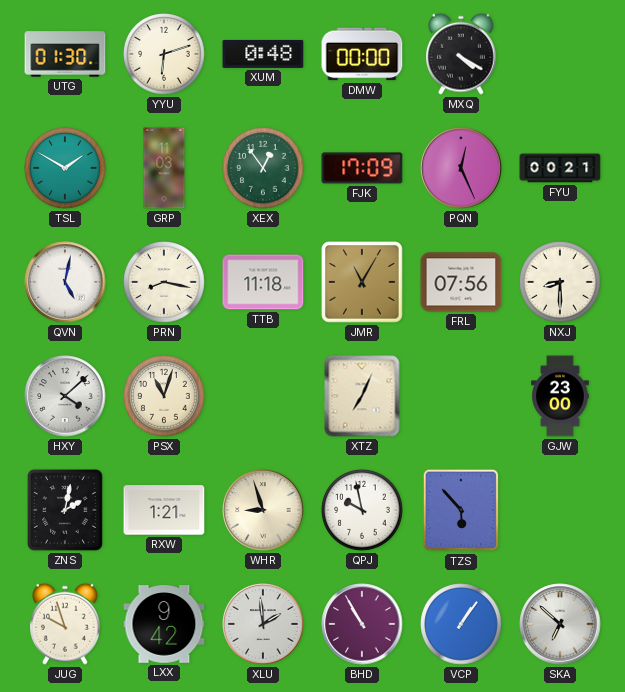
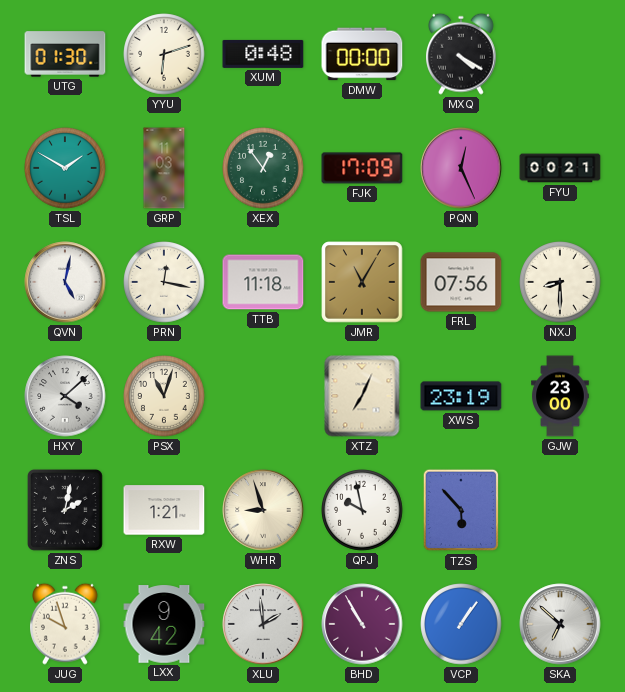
PRN: 8:17 -> 12:17
XWS: none -> 23:19
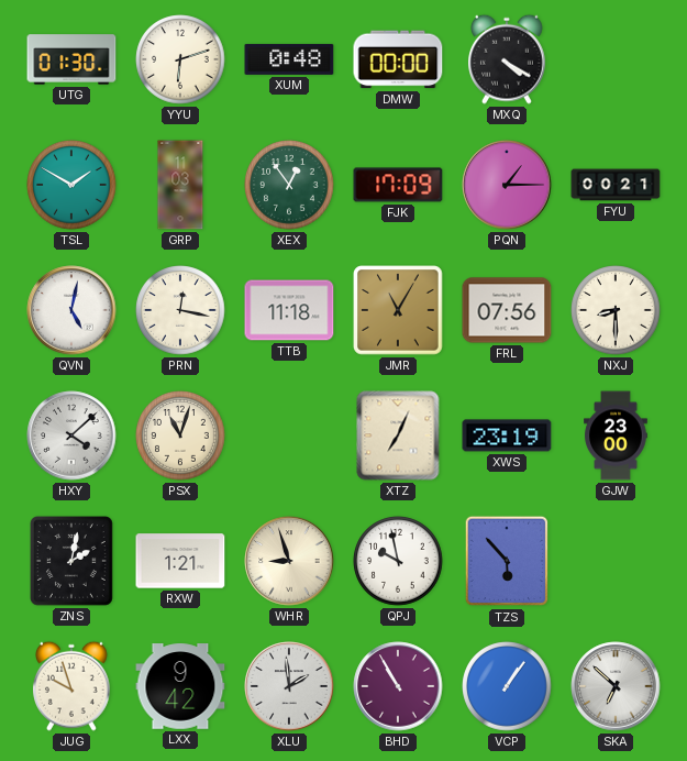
PQN: 12:26 -> 1:15
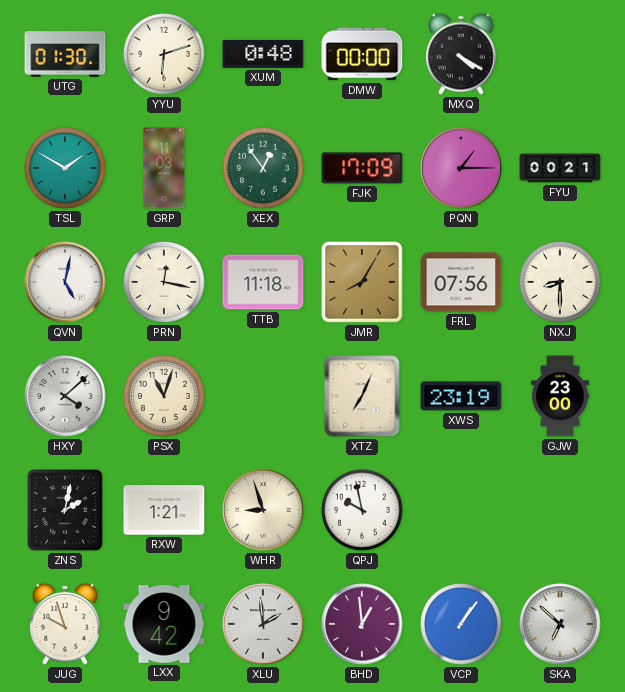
JMR: 11:05 -> 8:05
TZS: 5:53 -> none
BHD: 10:55 -> 12:59
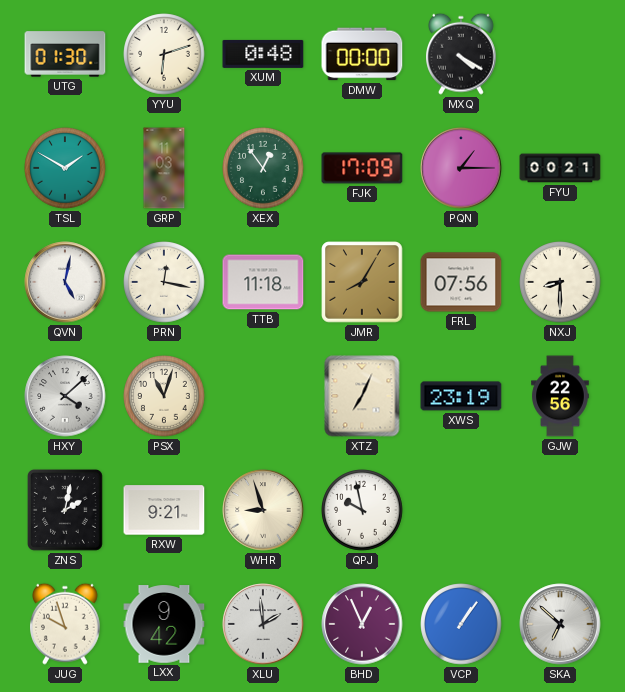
GJW: 23:00 -> 22:56
RXW: 1:21 -> 9:21
BHD: 12:59 -> 12:56
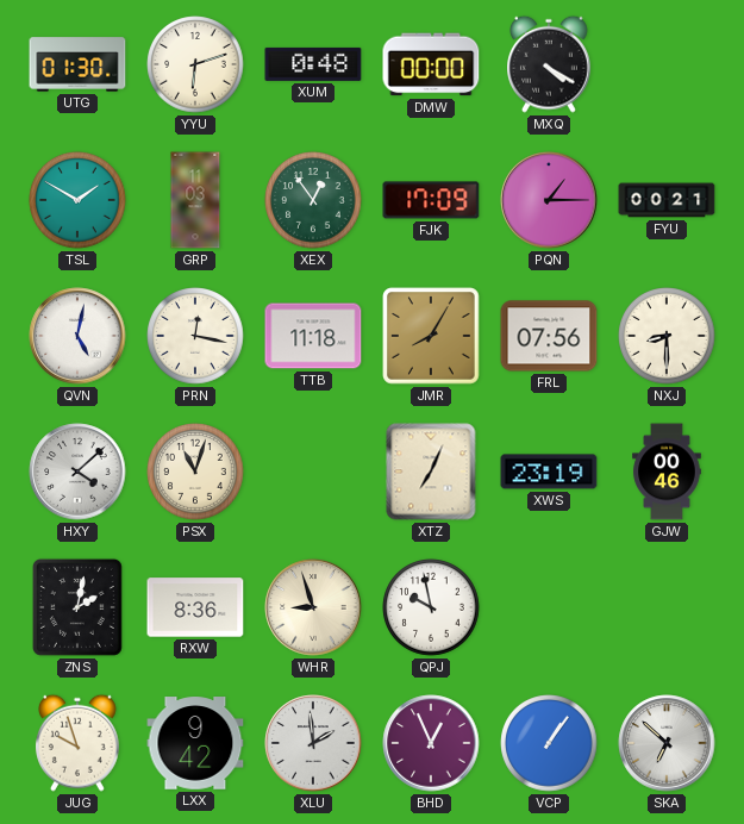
GJW: 22:56 -> 00:46
RXW: 9:21 -> 8:36
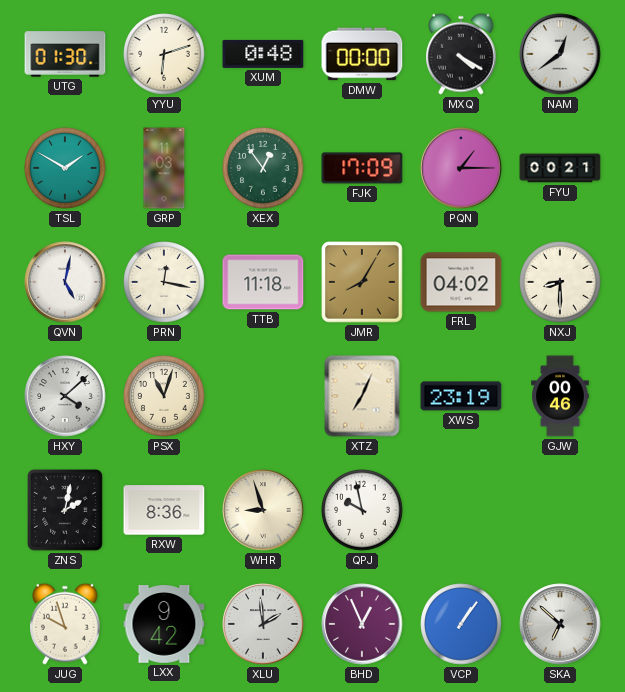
NAM: none -> 12:39
FRL: 07:56 -> 04:02
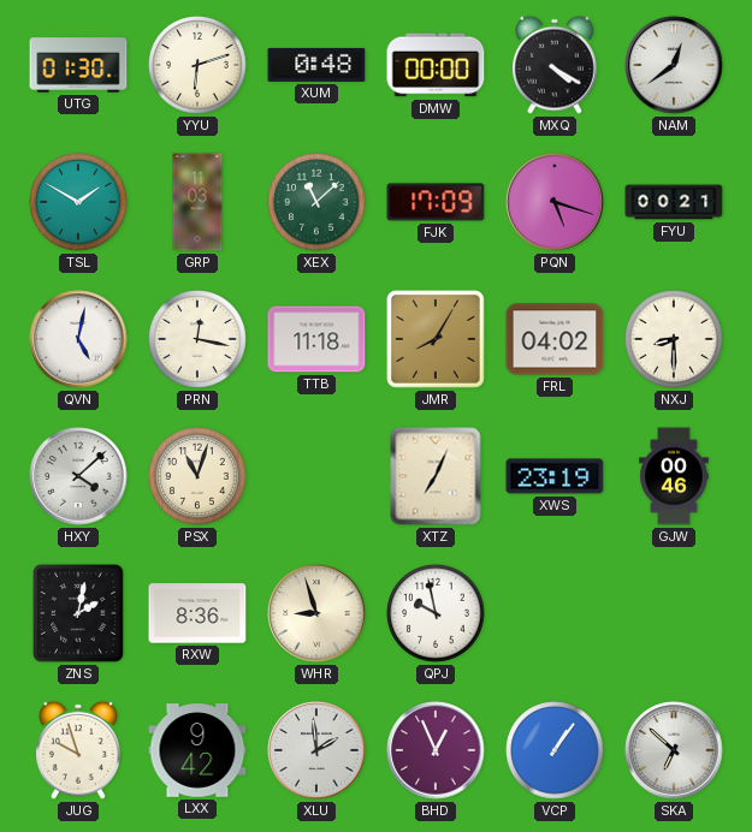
XEX: 12:54 -> 11:08
PQN: 1:15 -> 5:18
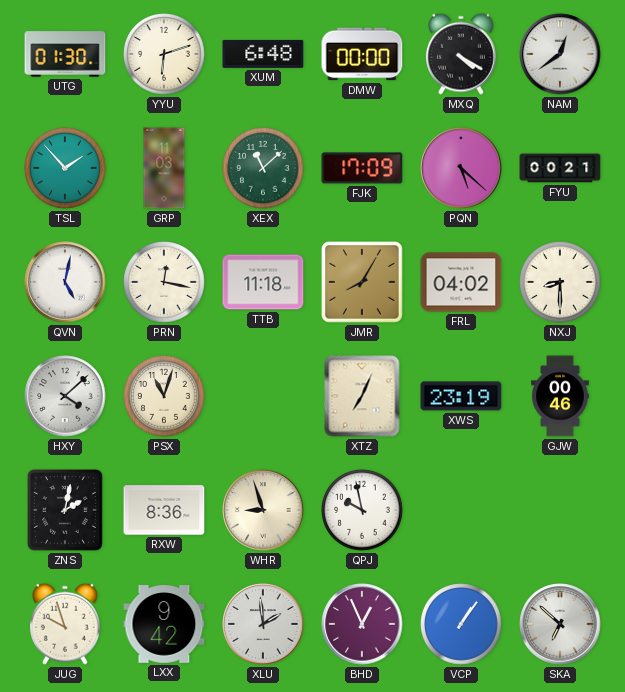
XUM: 0:48 -> 6:48
TSL: 1:50 -> 1:53
PQN: 5:18 -> 5:22
